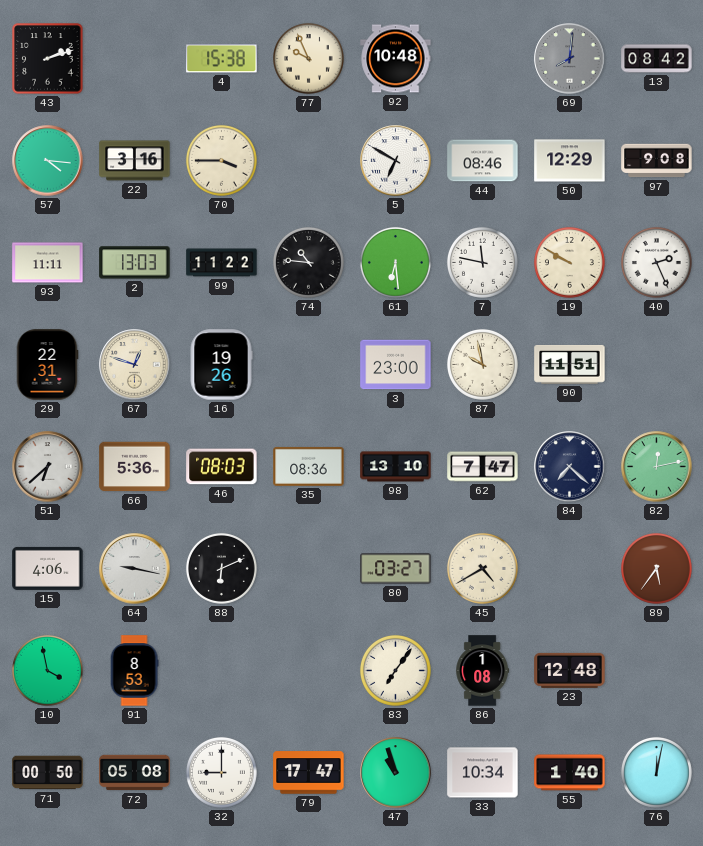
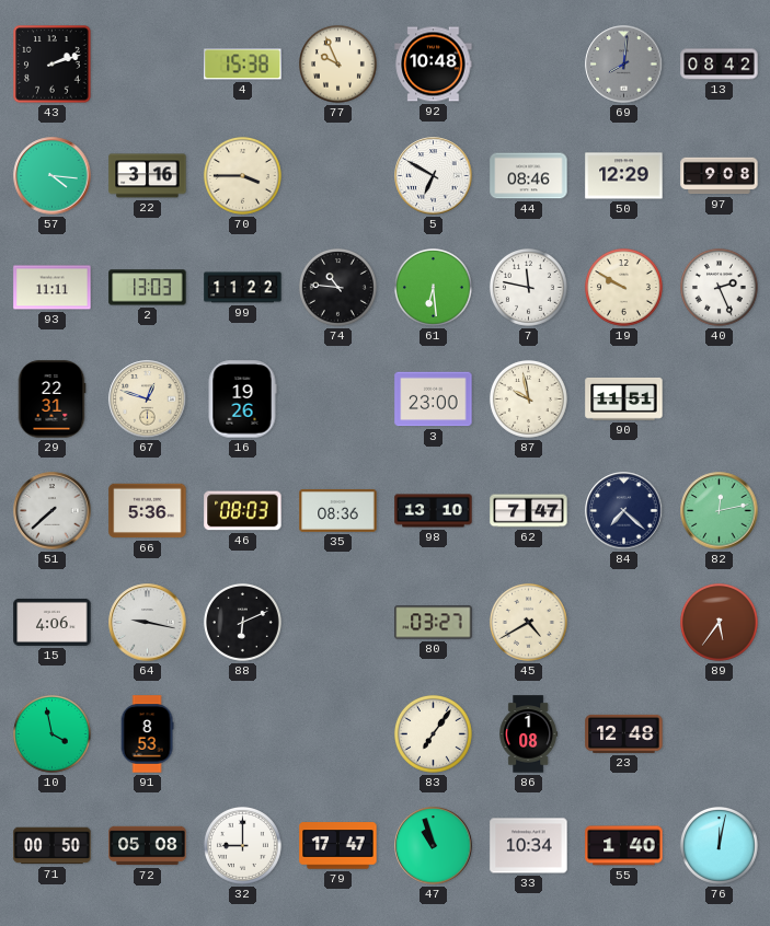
51: 6:38 -> 7:38
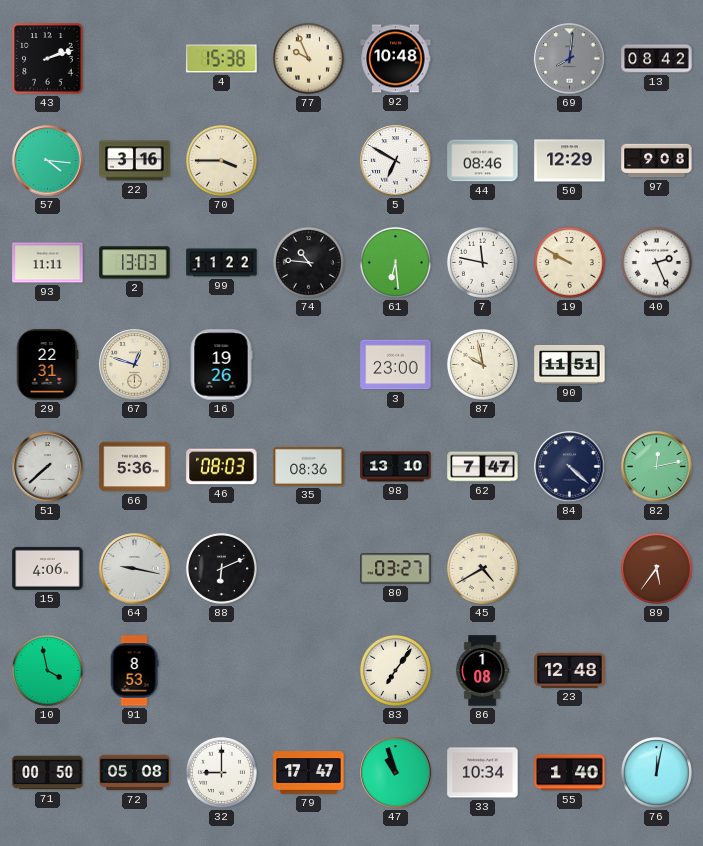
84: 7:22 -> 4:22
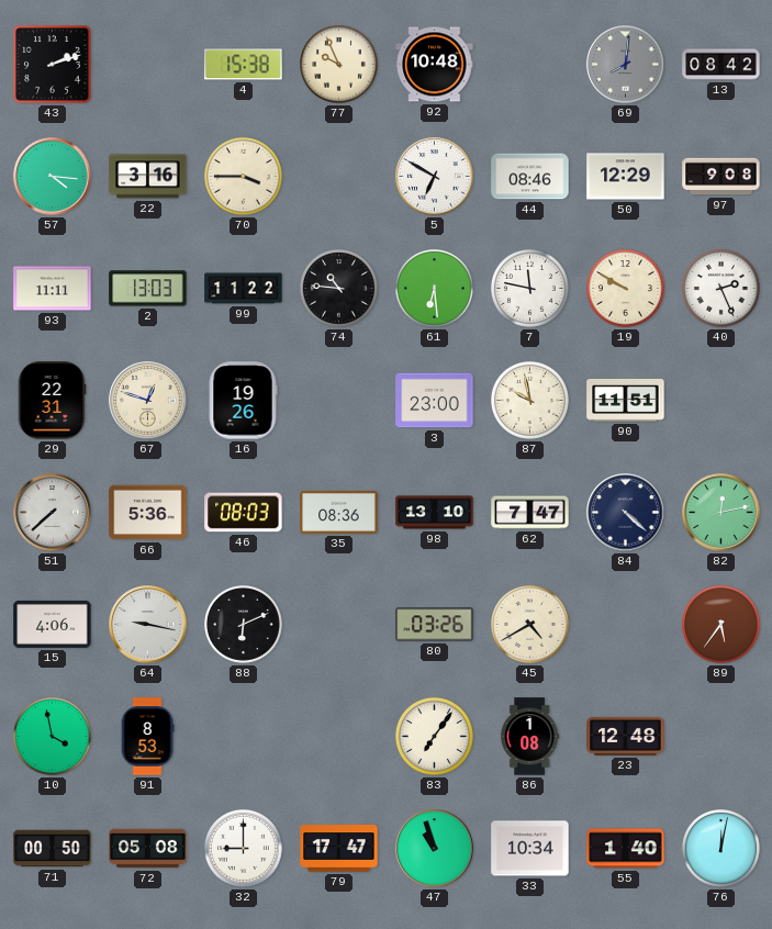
80: 03:27 -> 03:26
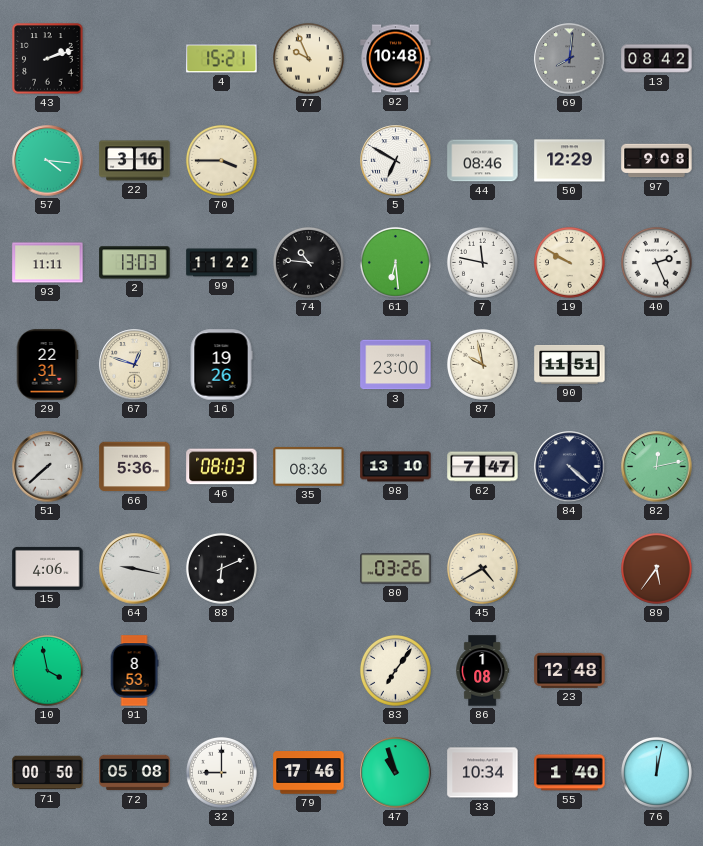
4: 15:38 -> 15:21
79: 17:47 -> 17:46
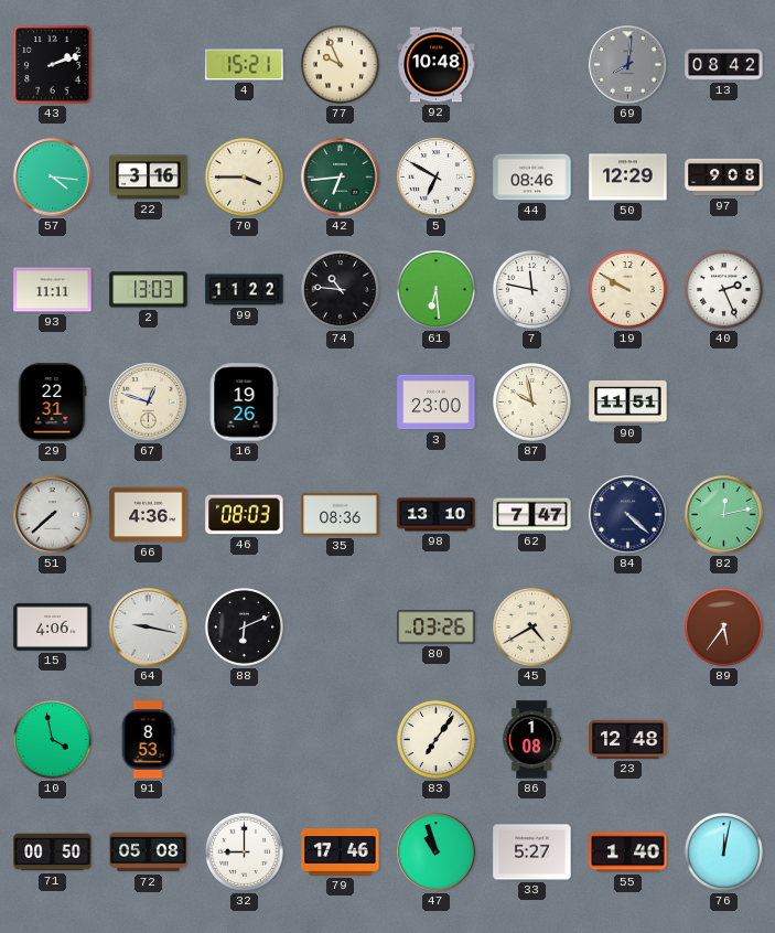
42: none -> 6:44
66: 5:36 -> 4:36
33: 10:34 -> 5:27
